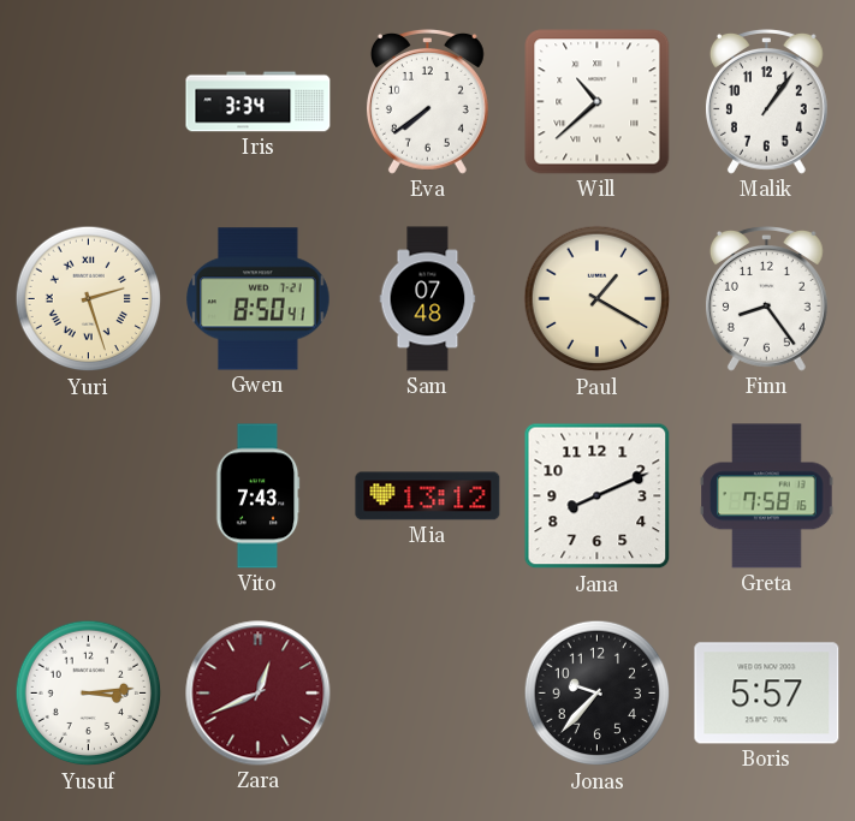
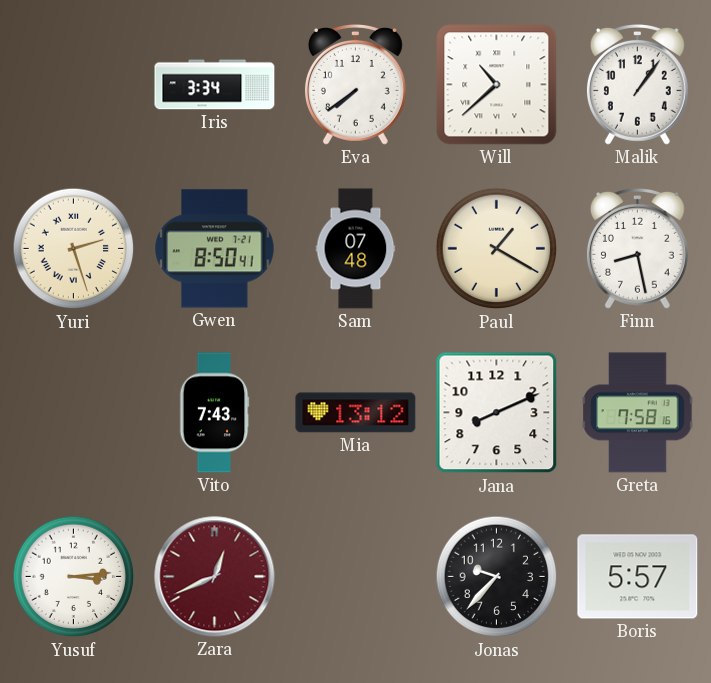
Finn: 8:24 -> 8:28
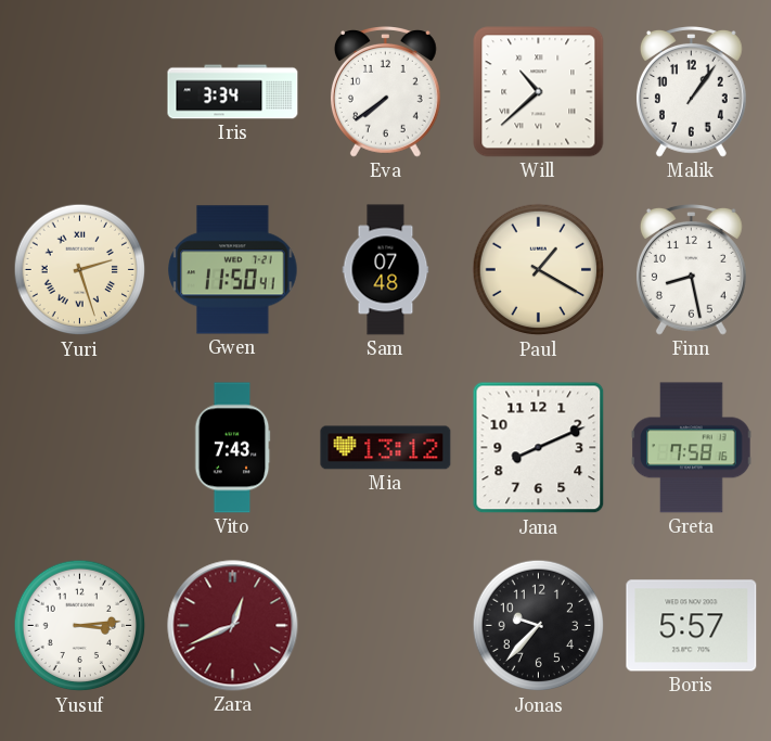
Gwen: 8:50 -> 11:50
